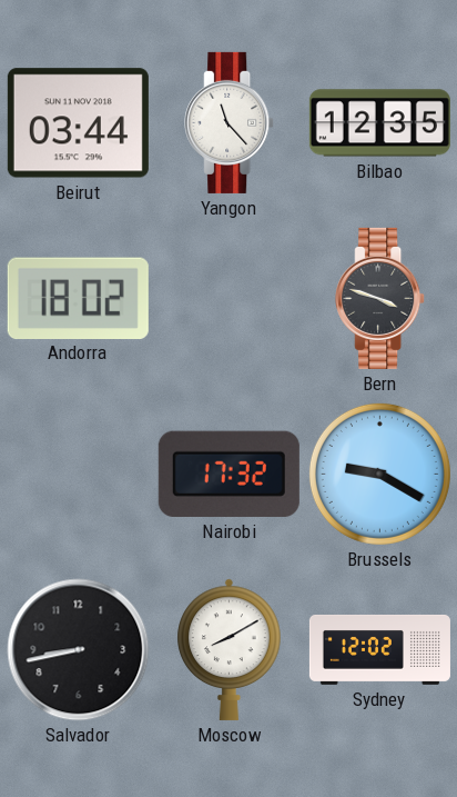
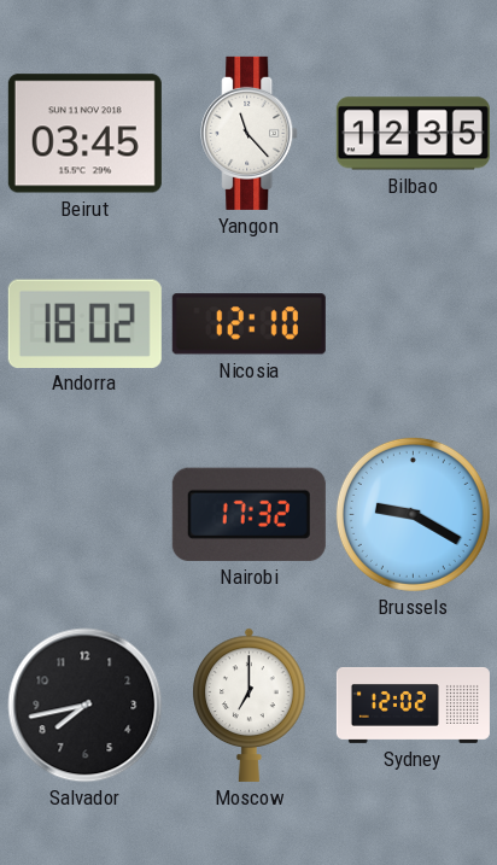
Beirut: 03:44 -> 03:45
Nicosia: none -> 12:10
Bern: 3:48 -> none
Salvador: 8:43 -> 7:43
Moscow: 8:10 -> 7:00
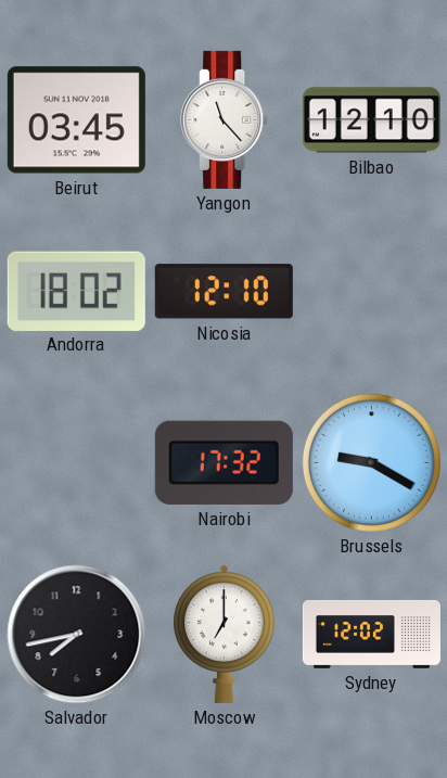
Bilbao: 12:35 -> 12:10
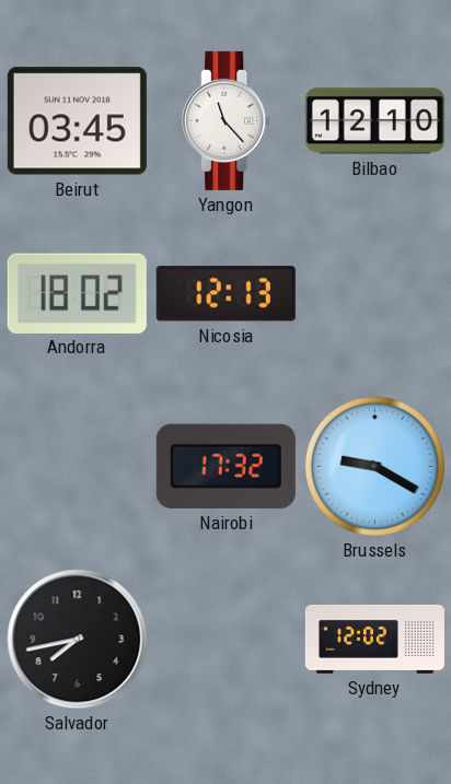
Nicosia: 12:10 -> 12:13
Moscow: 7:00 -> none
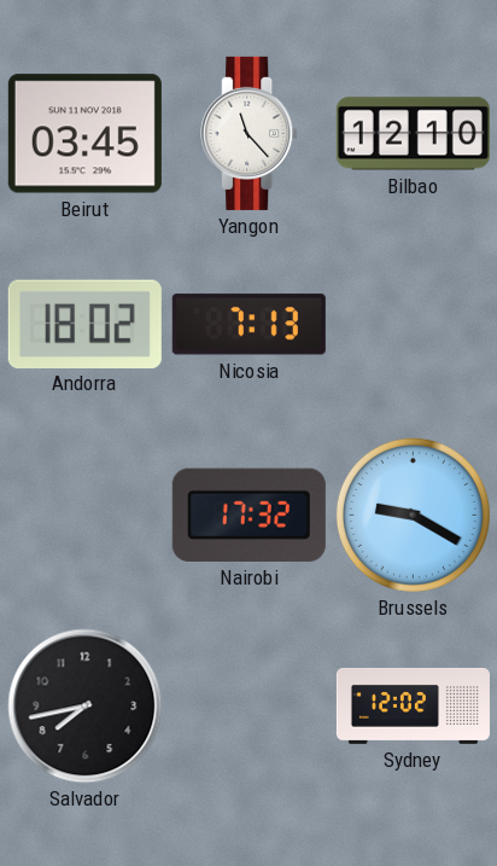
Nicosia: 12:13 -> 7:13
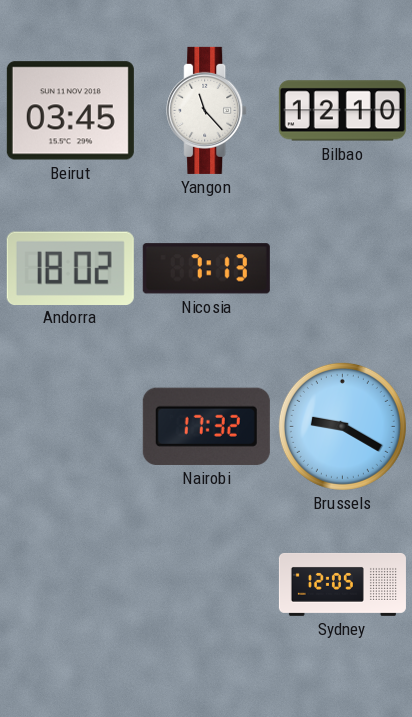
Salvador: 7:43 -> none
Sydney: 12:02 -> 12:05
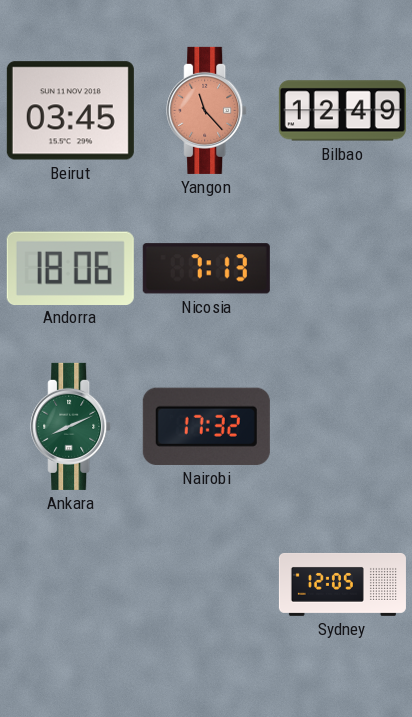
Yangon dial: white -> salmon
Bilbao: 12:10 -> 12:49
Andorra: 18:02 -> 18:06
Ankara: none -> 8:11
Brussels: 9:20 -> none
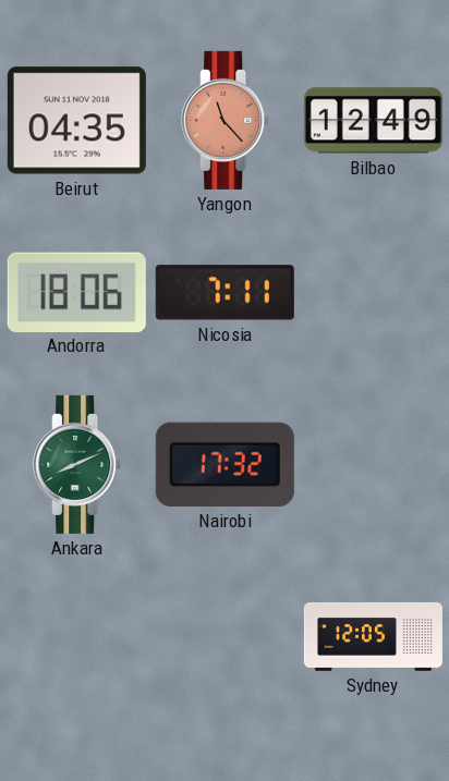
Beirut: 03:45 -> 04:35
Nicosia: 7:13 -> 7:11
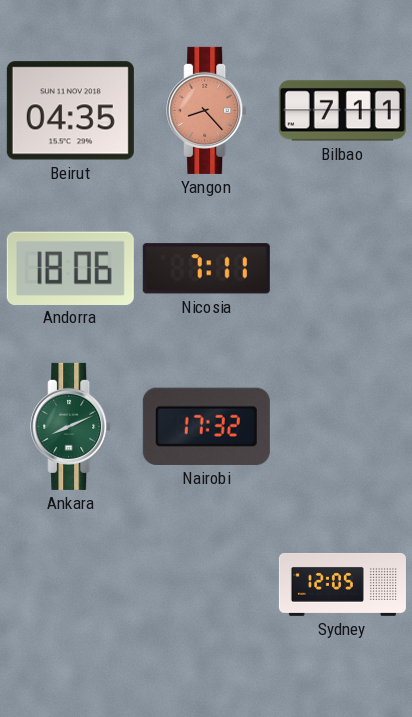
Yangon: 11:23 -> 8:23
Bilbao: 12:49 -> 7:11
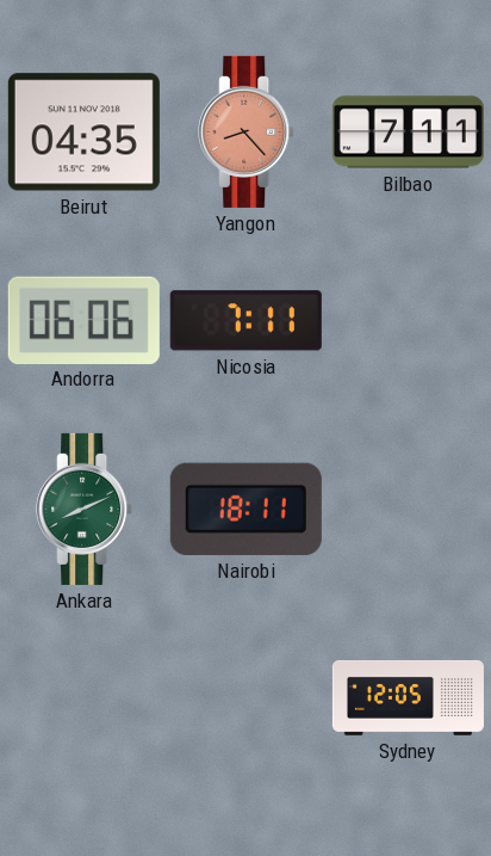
Andorra: 18:06 -> 06:06
Nairobi: 17:32 -> 18:11
